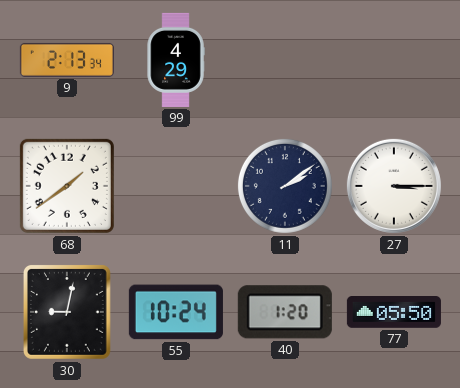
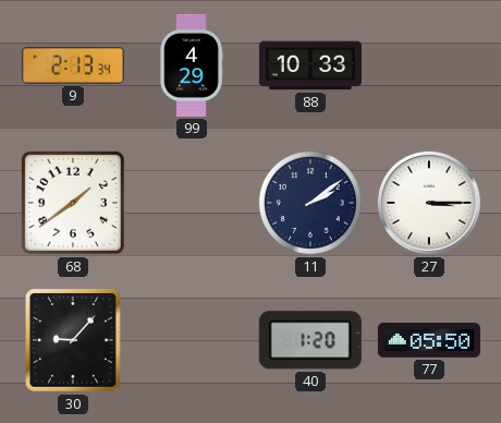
88: none -> 10:33
30: 9:02 -> 9:07
55: 10:24 -> none
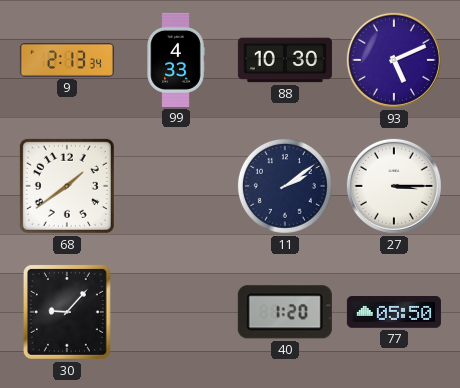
99: 4:29 -> 4:33
88: 10:33 -> 10:30
93: none -> 5:11
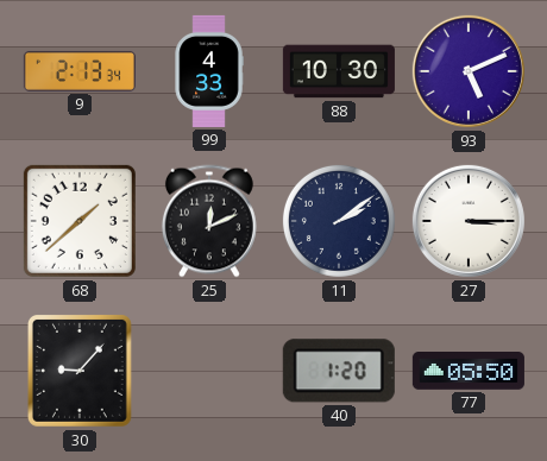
68: 1:39 -> 1:38
25: none -> 12:11
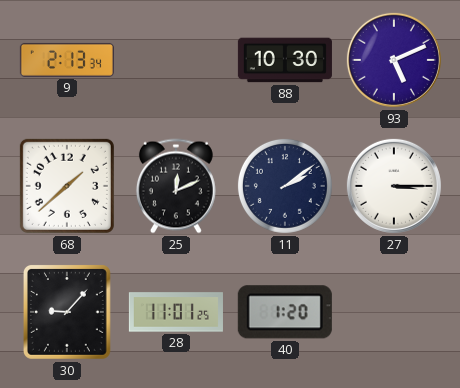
99: 4:33 -> none
28: none -> 11:01
77: 05:50 -> none
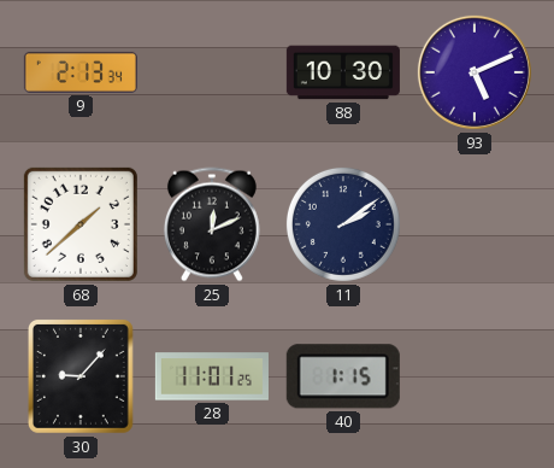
27: 3:15 -> none
40: 1:20 -> 1:15
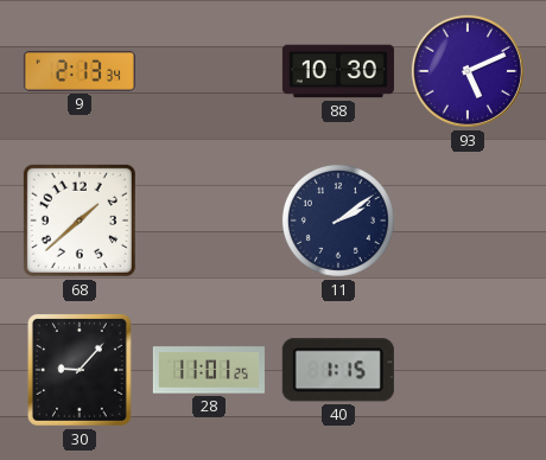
25: 12:11 -> none
